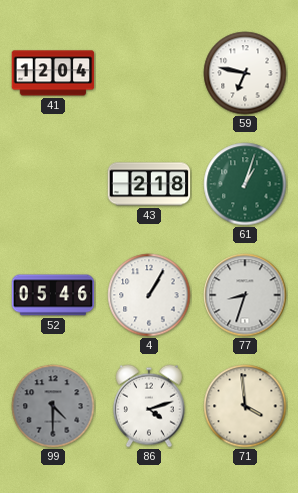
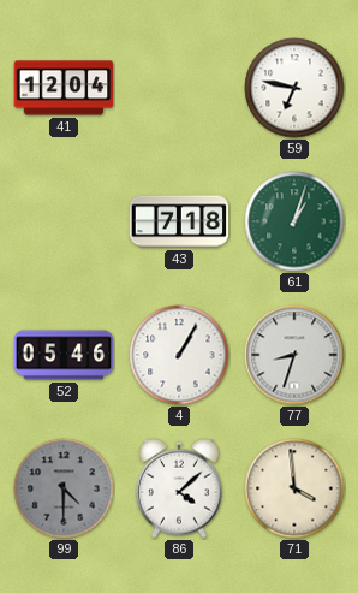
43: 2:18 -> 7:18
86: 4:12 -> 4:08
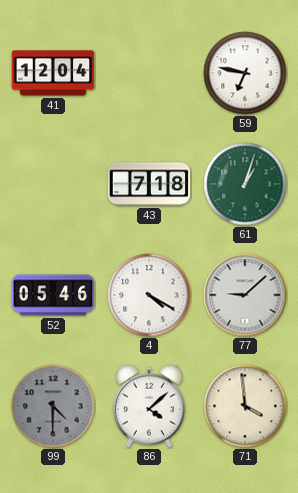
4: 1:05 -> 4:20
77: 8:33 -> 9:08
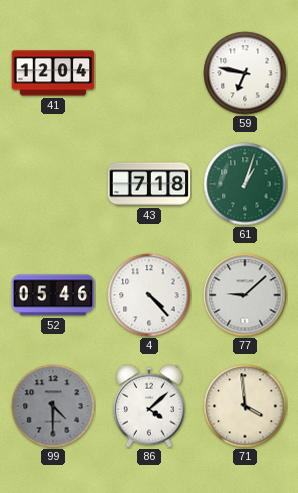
4: 4:20 -> 4:23
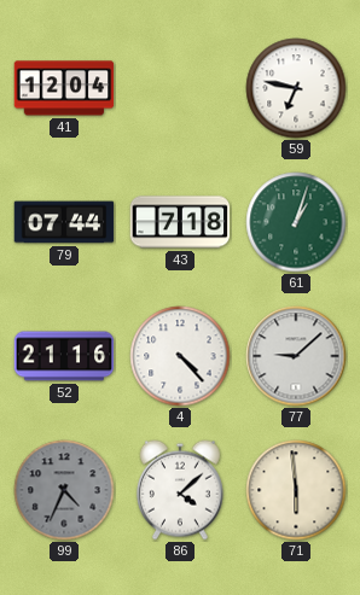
79: none -> 07:44
52: 05:46 -> 21:16
99: 4:30 -> 4:34
71: 3:59 -> 5:59
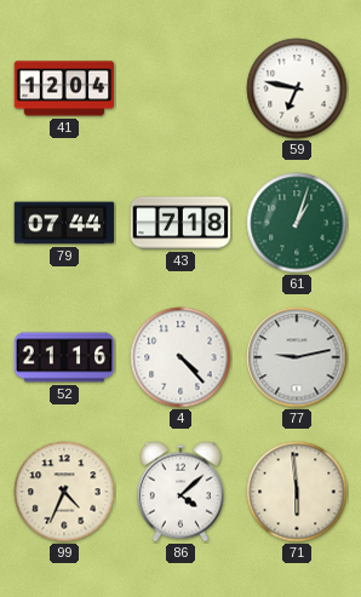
77: 9:08 -> 9:13
99 dial: grey -> cream
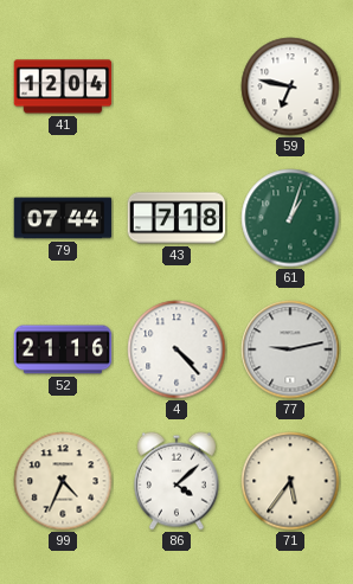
71: 5:59 -> 5:36
